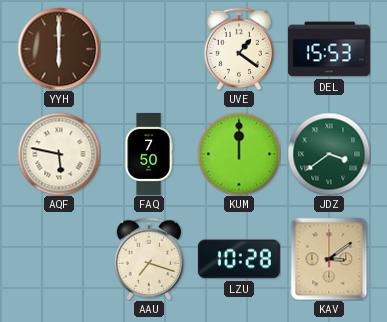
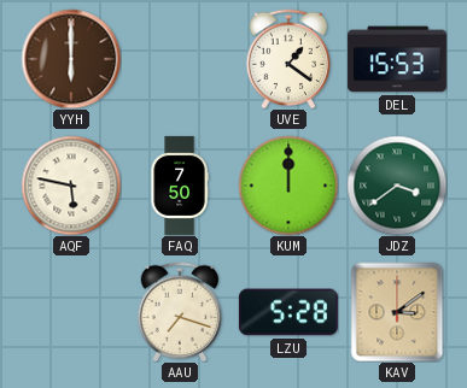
LZU: 10:28 -> 5:28
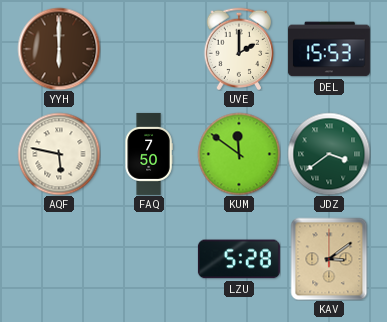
UVE: 1:21 -> 2:00
KUM: 12:00 -> 11:51
AAU: 7:18 -> none
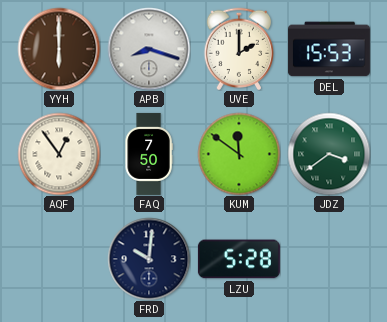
APB: none -> 8:18
AQF: 5:47 -> 12:54
FRD: none -> 10:01
KAV: 3:09 -> none
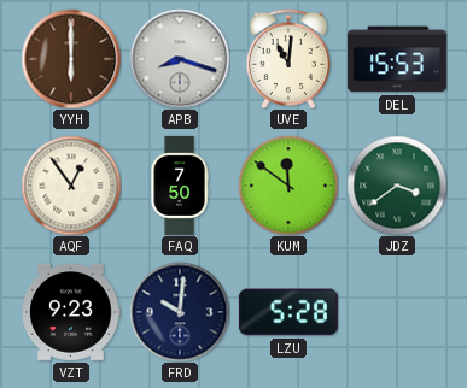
UVE: 2:00 -> 11:01
VZT: none -> 9:23
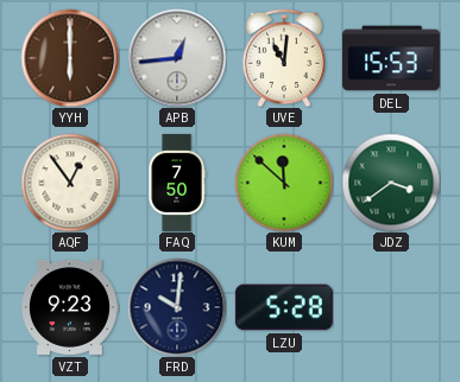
APB: 8:18 -> 12:44
KUM: 11:51 -> 11:52
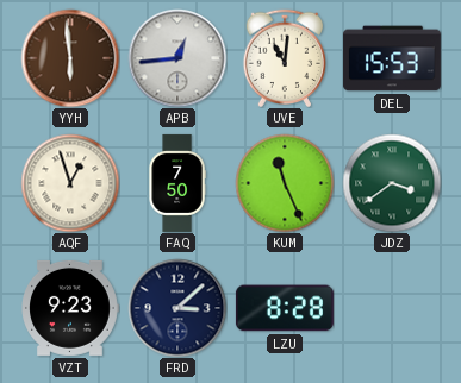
YYH: 6:00 -> 5:59
AQF: 12:54 -> 12:57
KUM: 11:52 -> 11:26
FRD: 10:01 -> 3:08
LZU: 5:28 -> 8:28
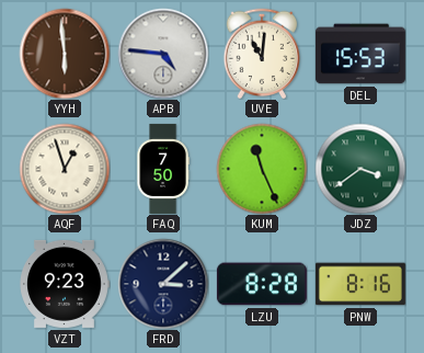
APB: 12:44 -> 4:46
PNW: none -> 8:16
